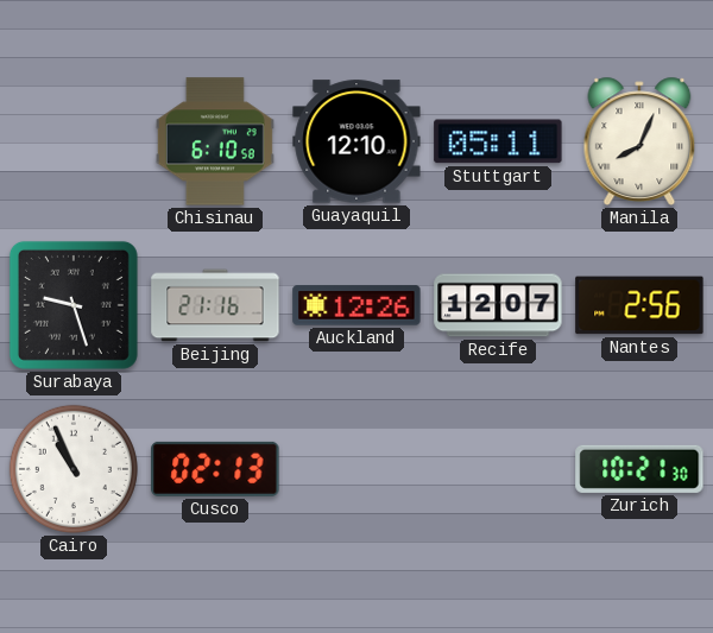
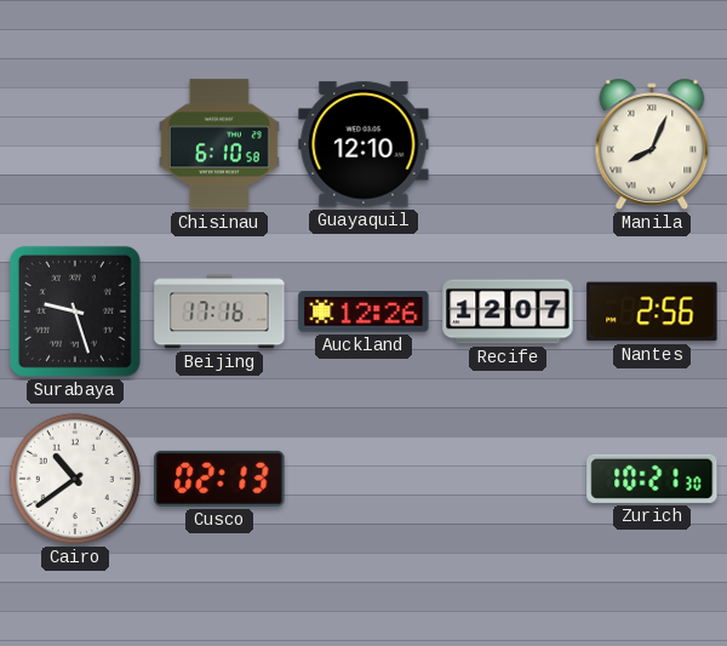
Stuttgart: 05:11 -> none
Beijing: 21:16 -> 17:16
Cairo: 10:56 -> 10:39
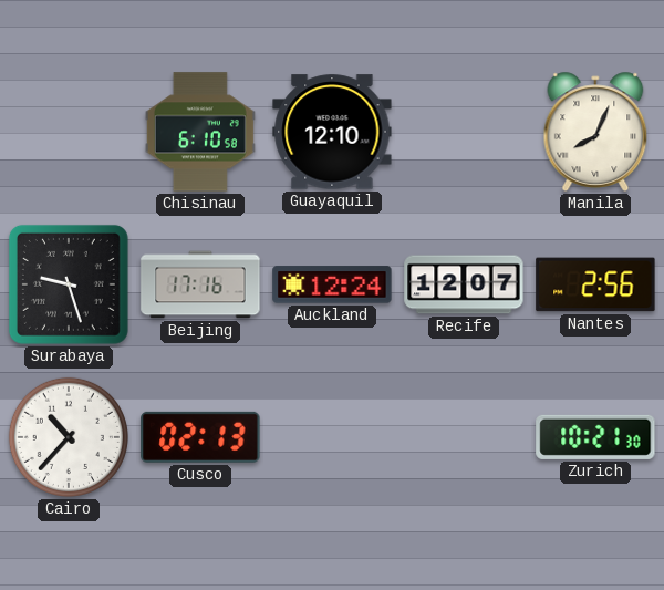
Auckland: 12:26 -> 12:24
Cairo: 10:39 -> 10:37
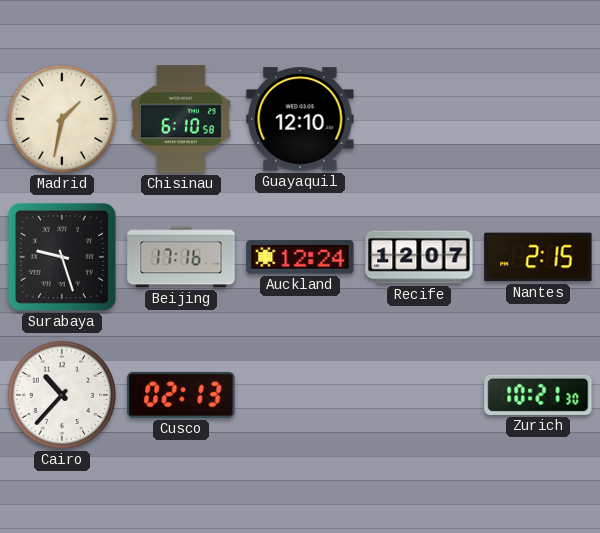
Madrid: none -> 1:32
Manila: 8:04 -> none
Nantes: 2:56 -> 2:15
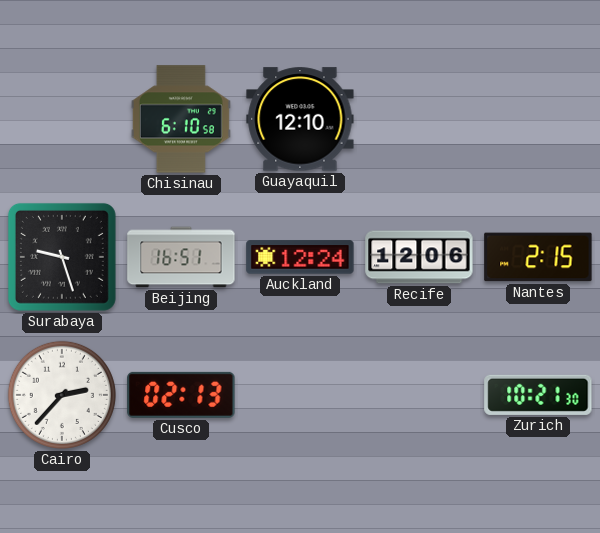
Madrid: 1:32 -> none
Beijing: 17:16 -> 16:51
Recife: 12:07 -> 12:06
Cairo: 10:37 -> 2:37
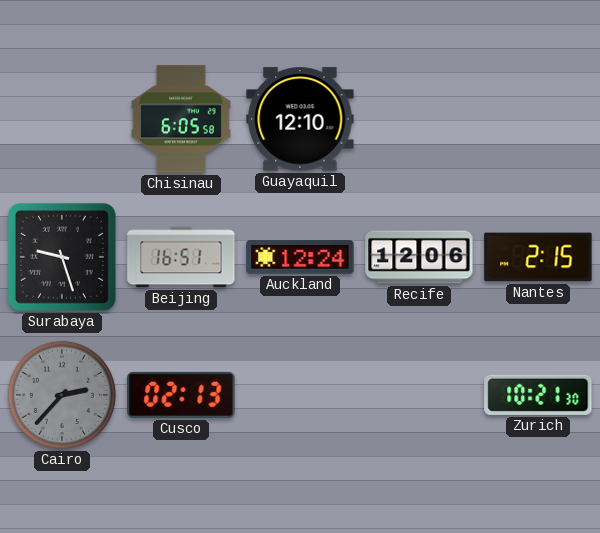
Chisinau: 6:10 -> 6:05
Cairo dial: white -> grey
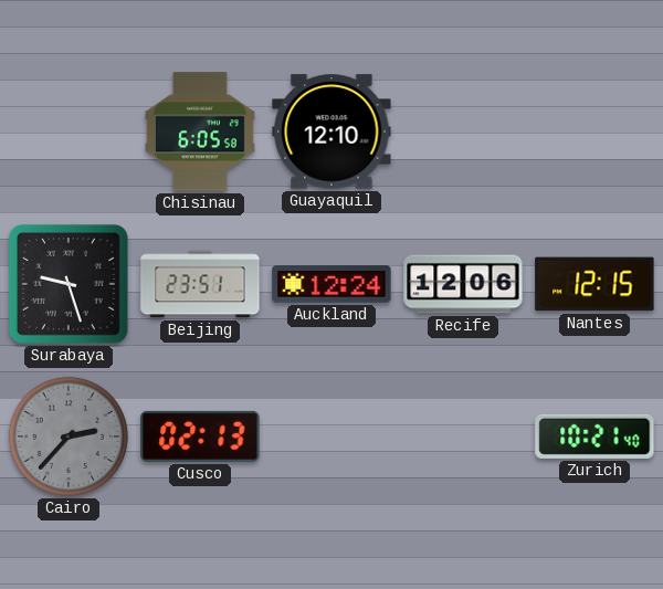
Beijing: 16:51 -> 23:51
Nantes: 2:15 -> 12:15
Zurich: 10:21:30 -> 10:21:40
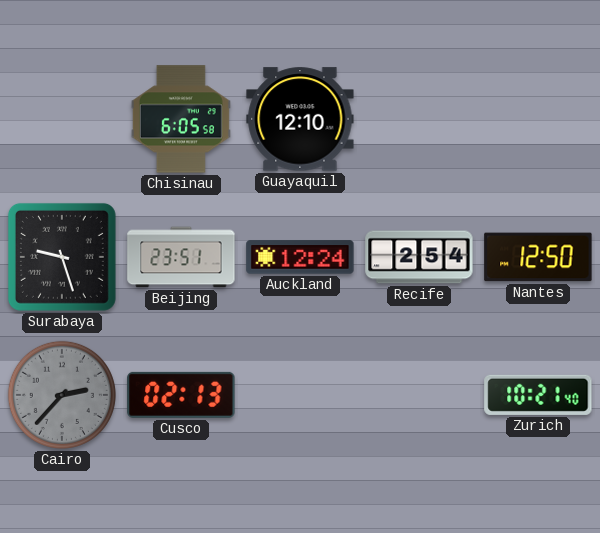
Recife: 12:06 -> 2:54
Nantes: 12:15 -> 12:50
